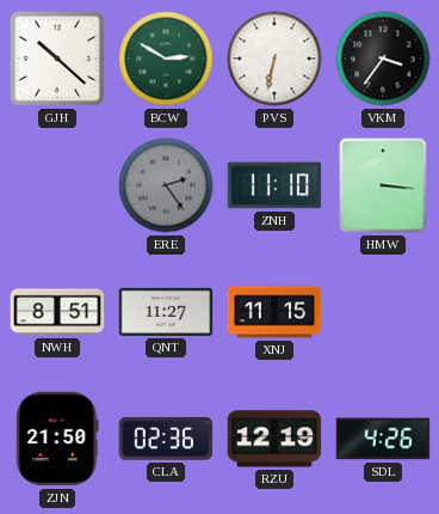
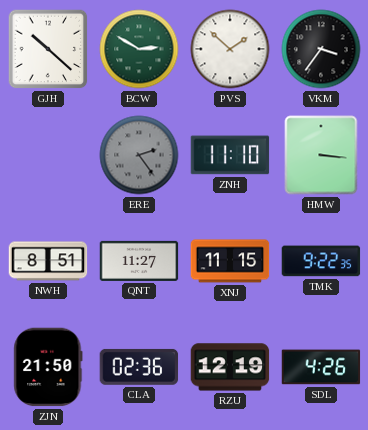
PVS: 6:32 -> 1:52
TMK: none -> 9:22
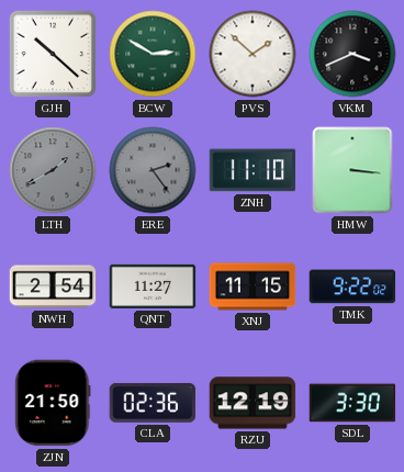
VKM: 3:36 -> 3:41
LTH: none -> 1:40
NWH: 8:51 -> 2:54
TMK: 9:22:35 -> 9:22:02
SDL: 4:26 -> 3:30
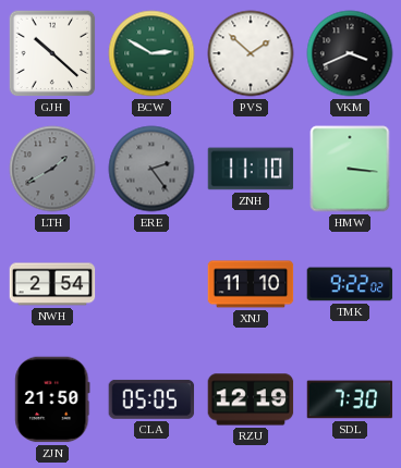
QNT: 11:27 -> none
XNJ: 11:15 -> 11:10
CLA: 02:36 -> 05:05
SDL: 3:30 -> 7:30
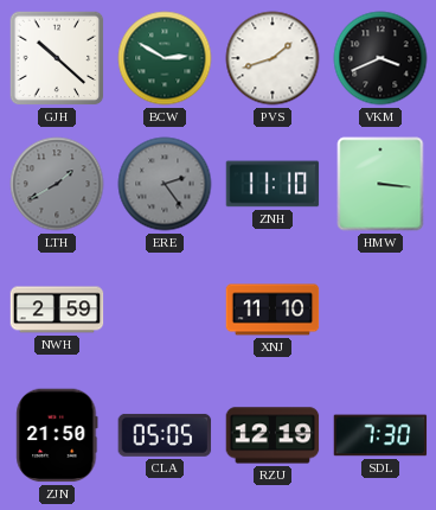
PVS: 1:52 -> 1:42
NWH: 2:54 -> 2:59
TMK: 9:22 -> none
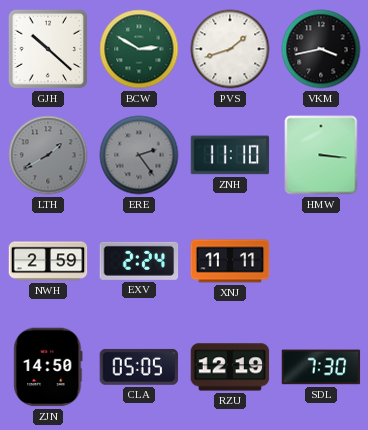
VKM: 3:41 -> 3:43
EXV: none -> 2:24
XNJ: 11:10 -> 11:11
ZJN: 21:50 -> 14:50
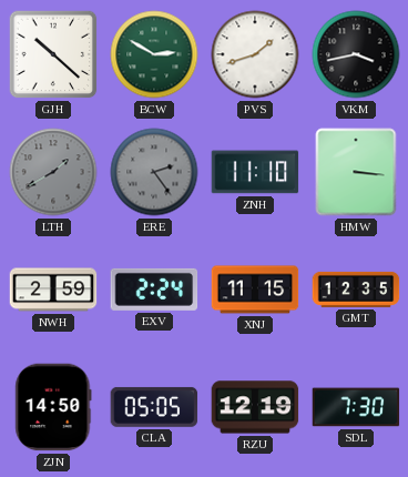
XNJ: 11:11 -> 11:15
GMT: none -> 12:35
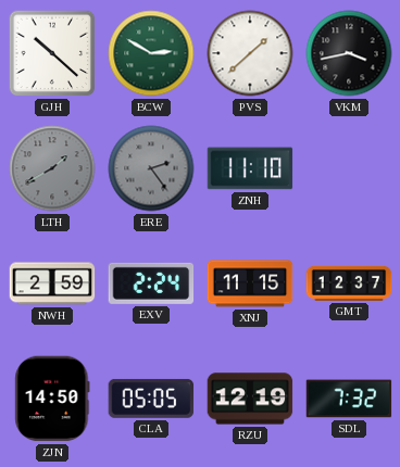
PVS: 1:42 -> 1:38
HMW: 3:16 -> none
GMT: 12:35 -> 12:37
SDL: 7:30 -> 7:32
